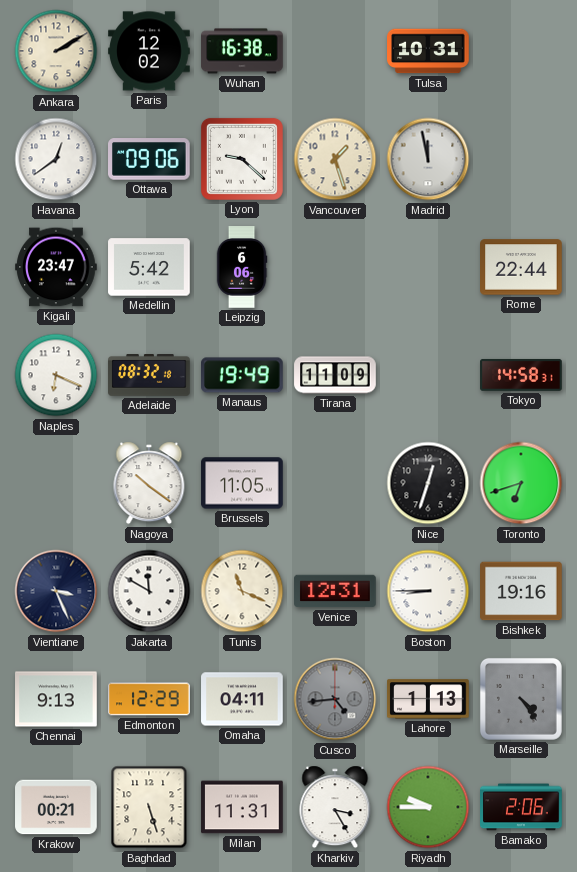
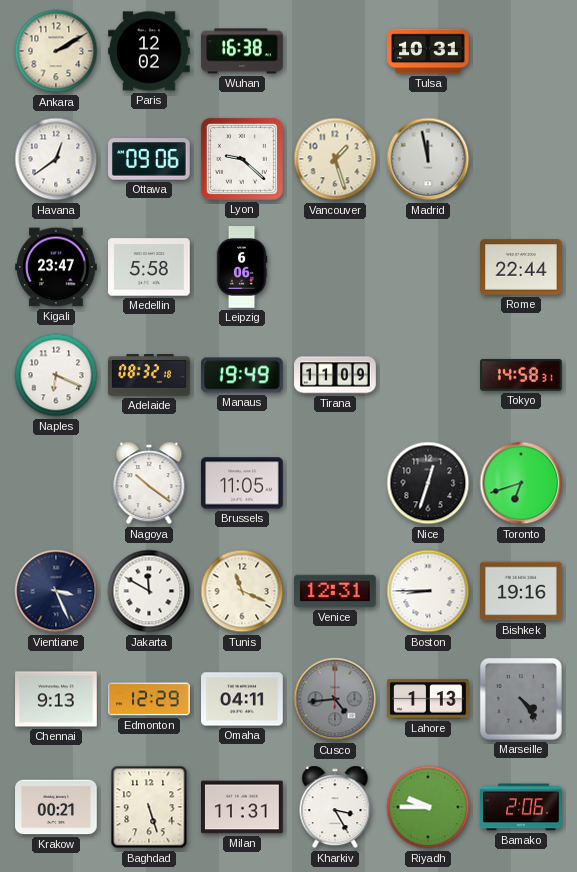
Medellin: 5:42 -> 5:58
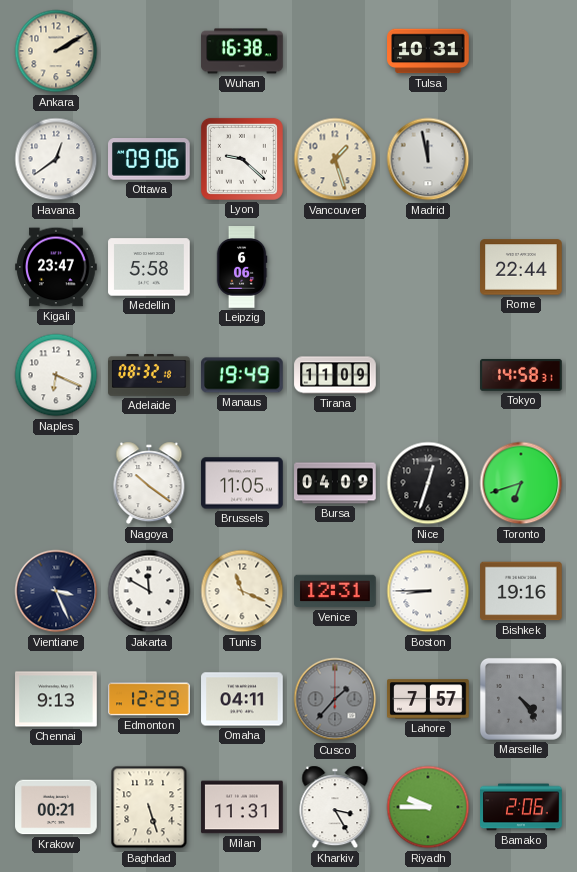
Paris: 12:02 -> none
Bursa: none -> 04:09
Cusco: 4:44 -> 1:37
Lahore: 1:13 -> 7:57
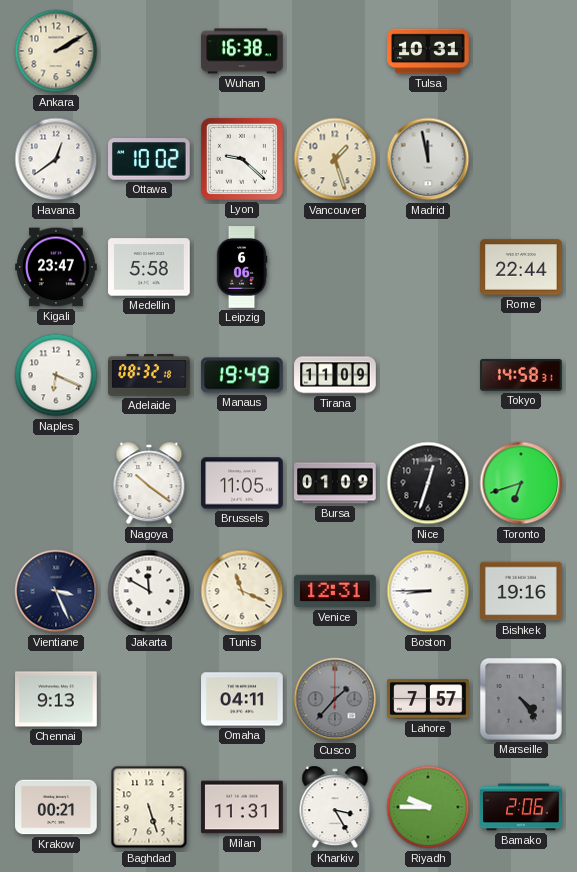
Ottawa: 09:06 -> 10:02
Bursa: 04:09 -> 01:09
Edmonton: 12:29 -> none
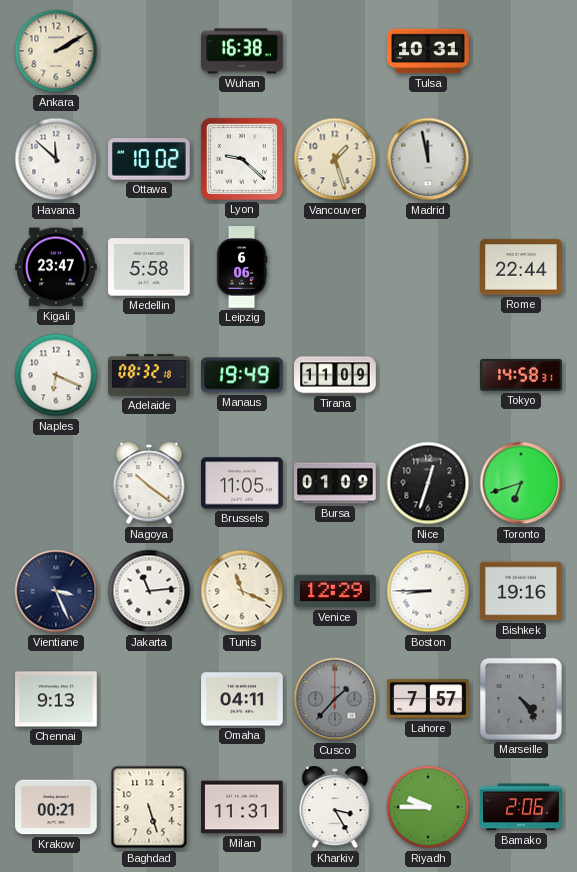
Havana: 12:39 -> 11:52
Jakarta: 11:50 -> 11:14
Venice: 12:31 -> 12:29
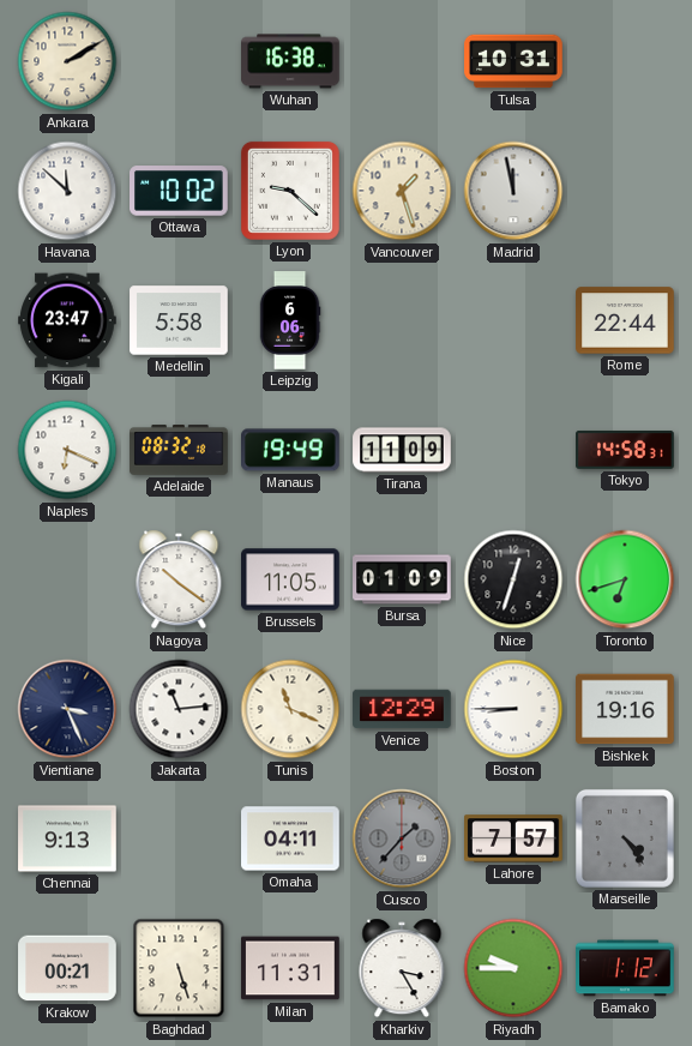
Bamako: 2:06 -> 1:12
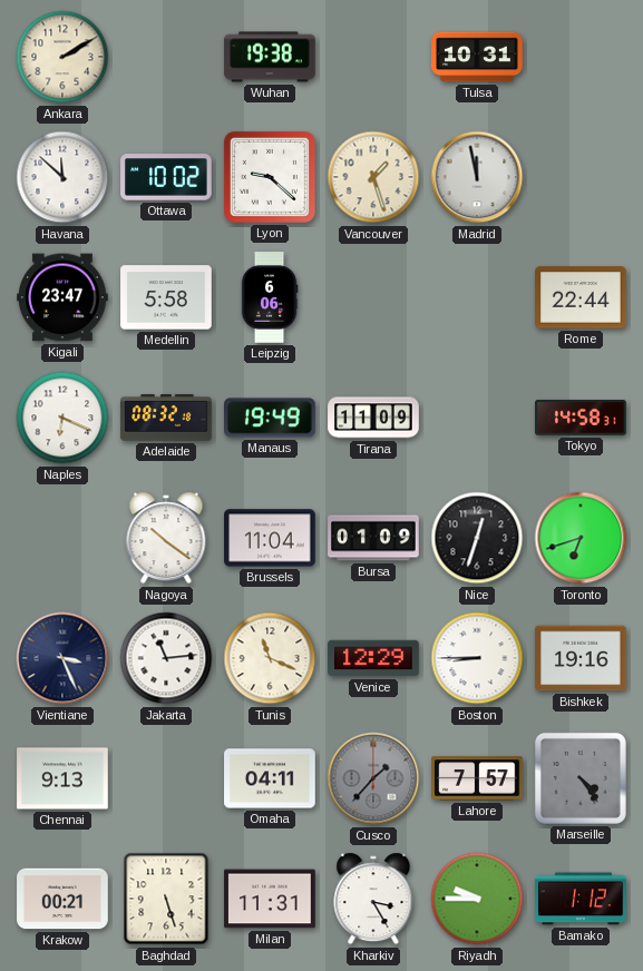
Wuhan: 16:38 -> 19:38
Brussels: 11:05 -> 11:04
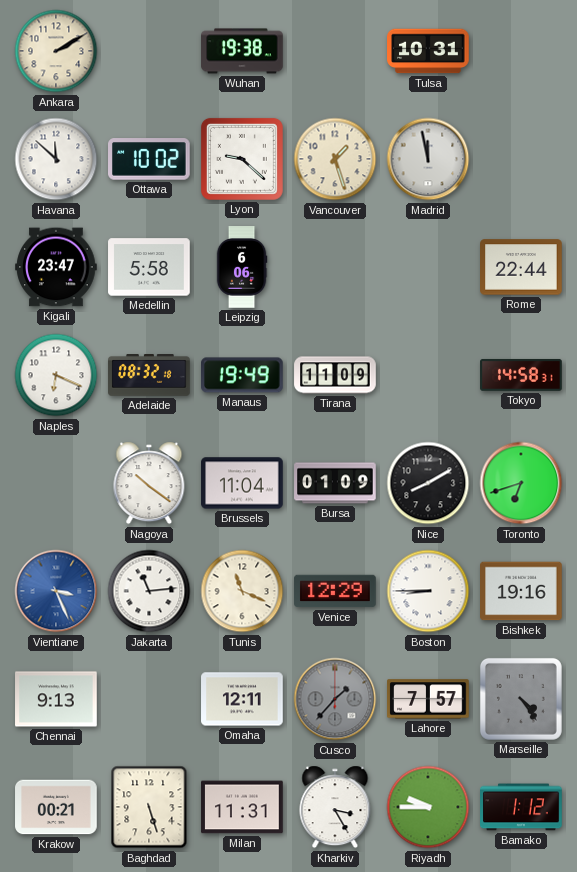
Nice: 12:33 -> 8:10
Vientiane dial: navy -> blue
Omaha: 04:11 -> 12:11
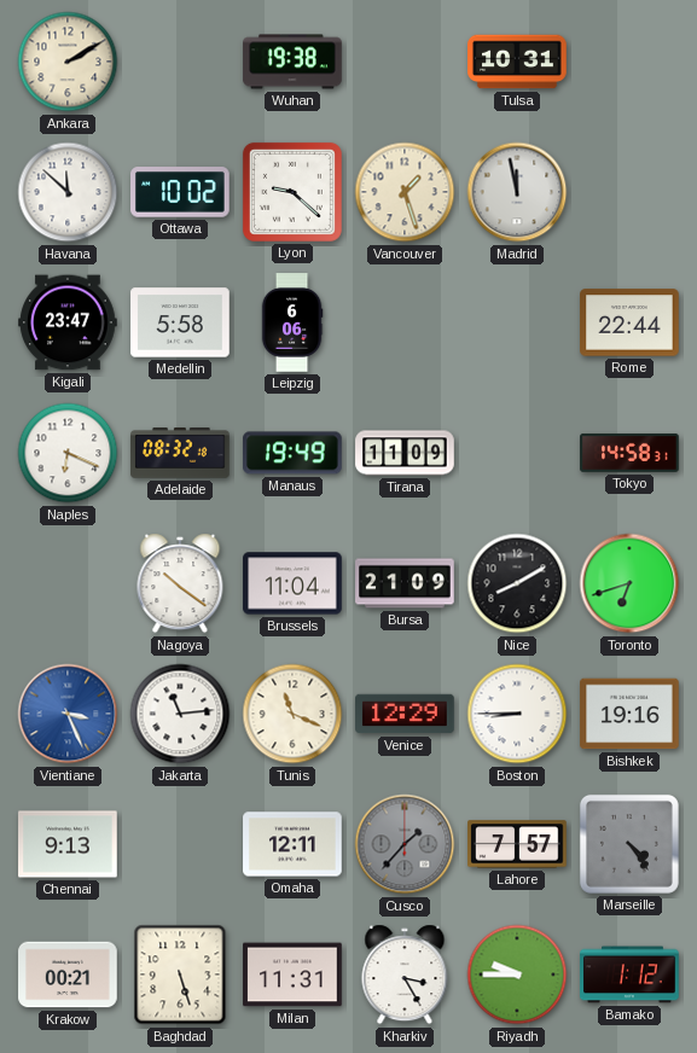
Bursa: 01:09 -> 21:09
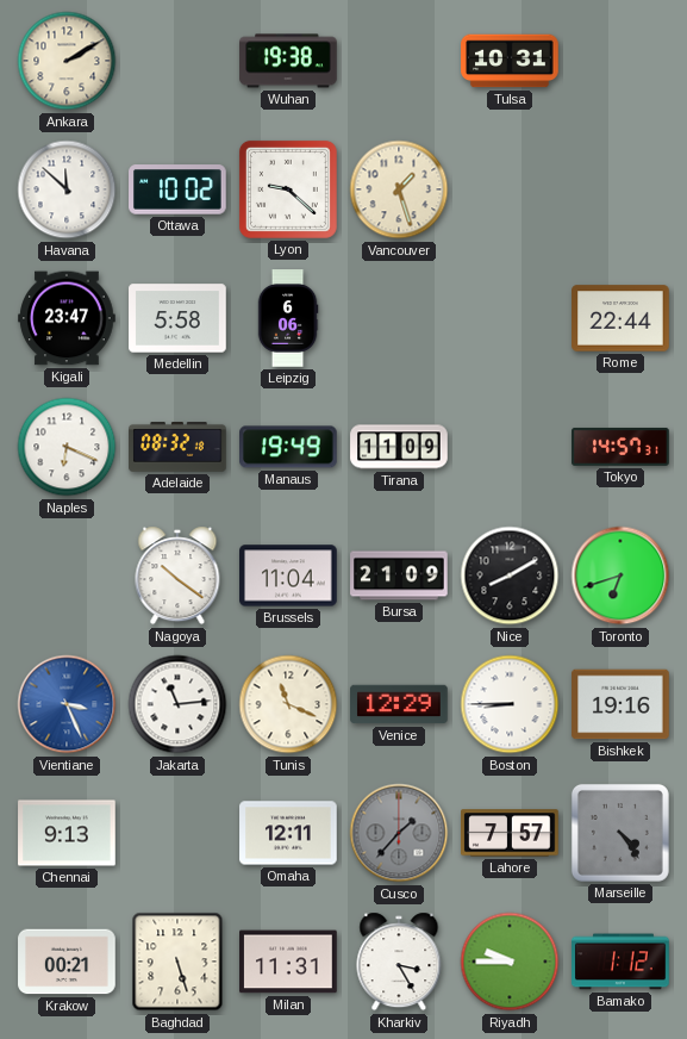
Madrid: 11:58 -> none
Tokyo: 14:58 -> 14:57
